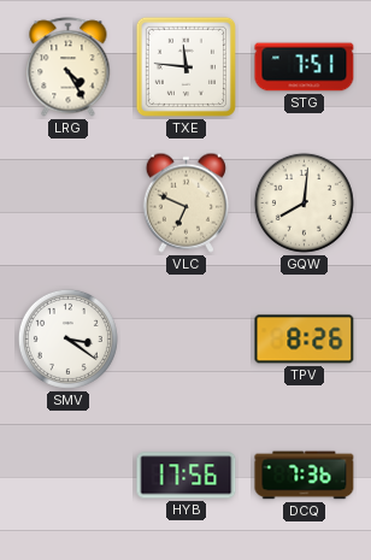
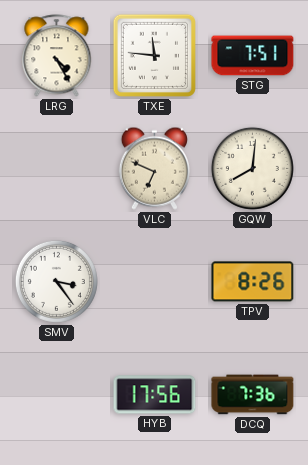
SMV: 3:21 -> 3:24
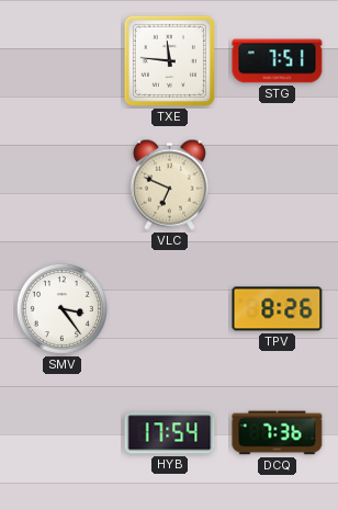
LRG: 4:25 -> none
GQW: 8:01 -> none
HYB: 17:56 -> 17:54
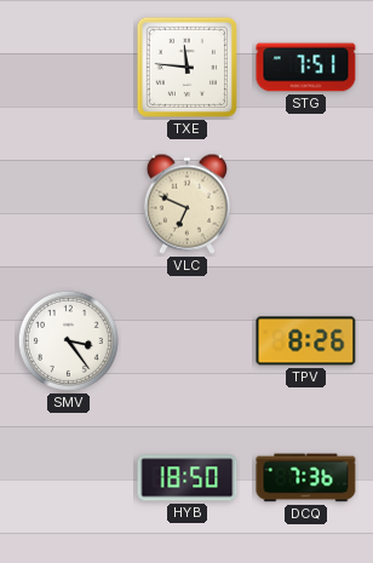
HYB: 17:54 -> 18:50
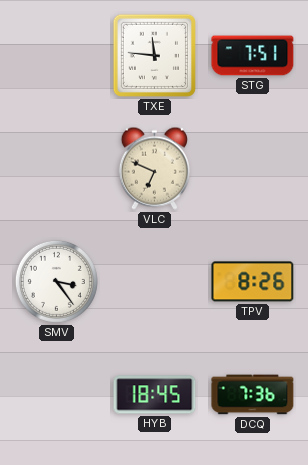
HYB: 18:50 -> 18:45
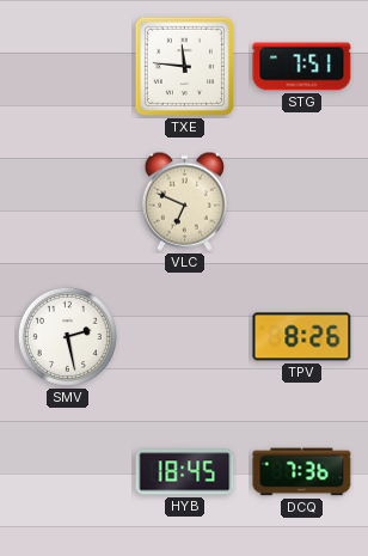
SMV: 3:24 -> 2:28
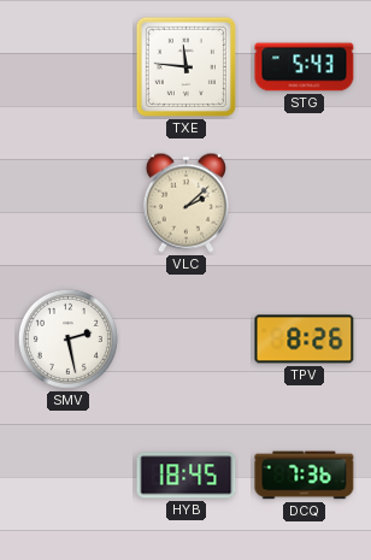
STG: 7:51 -> 5:43
VLC: 6:49 -> 2:08
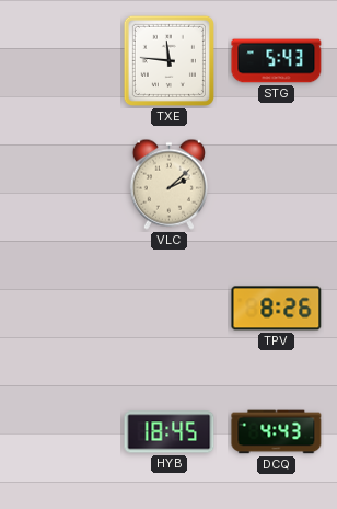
SMV: 2:28 -> none
DCQ: 7:36 -> 4:43
